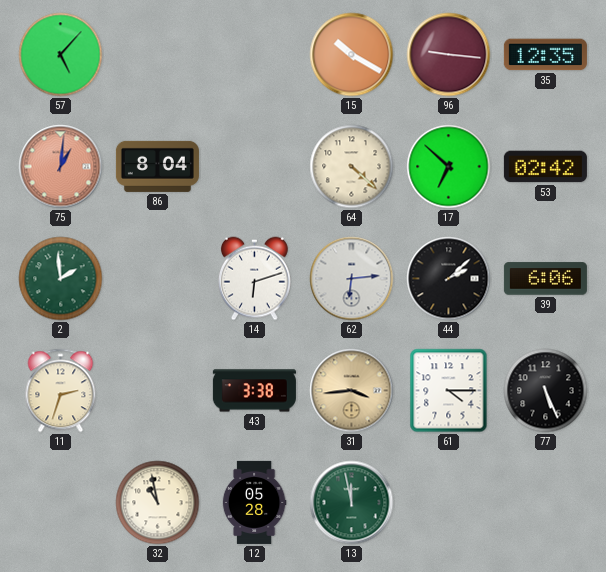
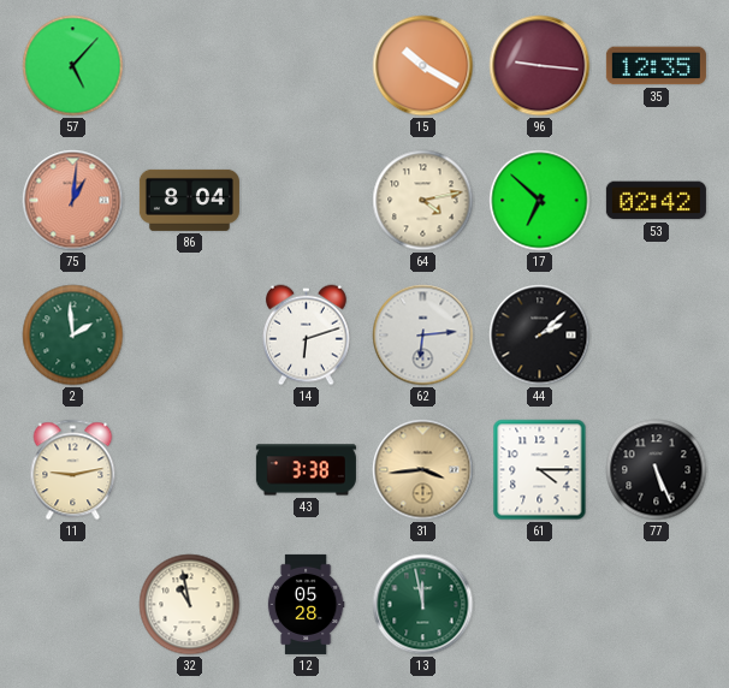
64: 4:22 -> 4:13
39: 6:06 -> none
11: 2:33 -> 9:13
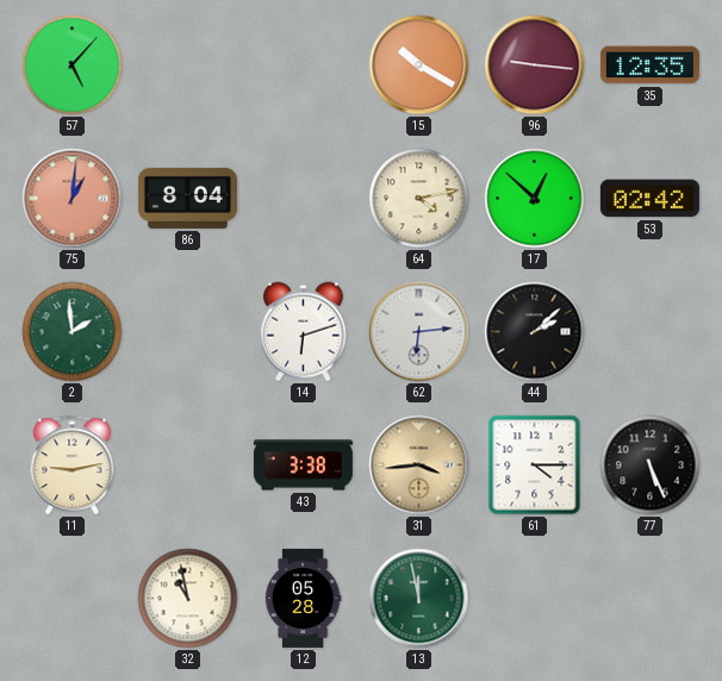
17: 6:52 -> 12:52
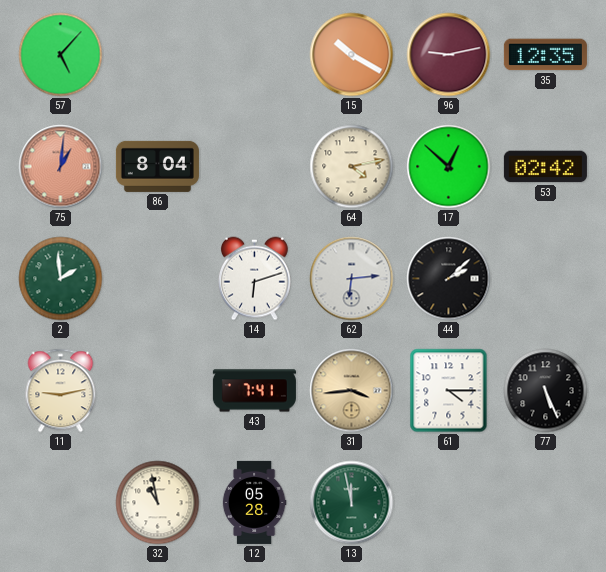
96: 9:16 -> 9:13
43: 3:38 -> 7:41
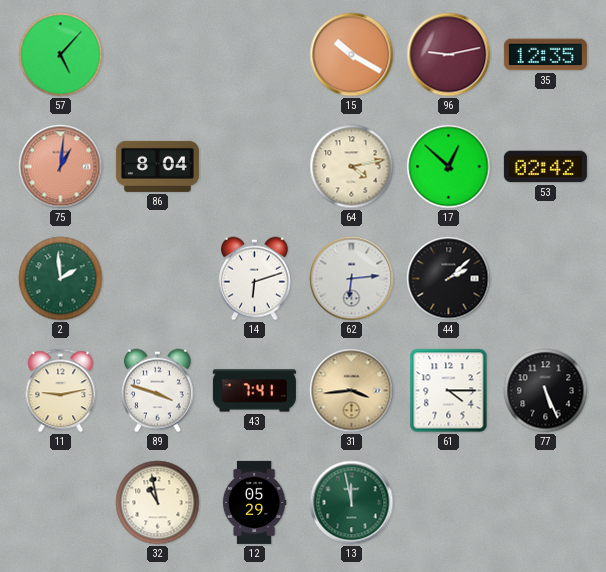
89: none -> 3:48
12: 05:28 -> 05:29
